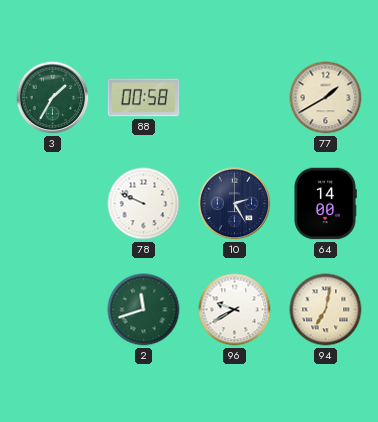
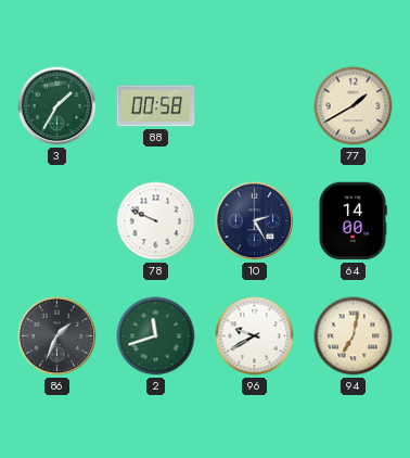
86: none -> 1:34
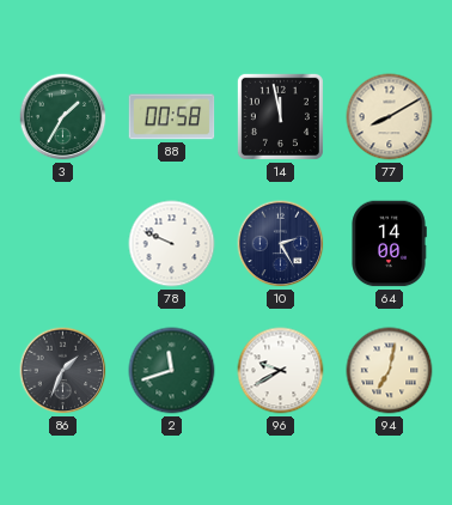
14: none -> 11:58
77: 1:40 -> 8:10
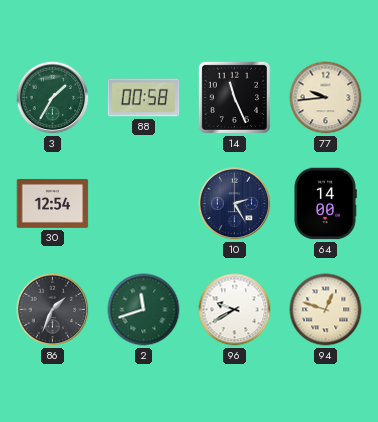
14: 11:58 -> 11:26
77: 8:10 -> 9:44
30: none -> 12:54
78: 9:49 -> none
94: 7:02 -> 12:48
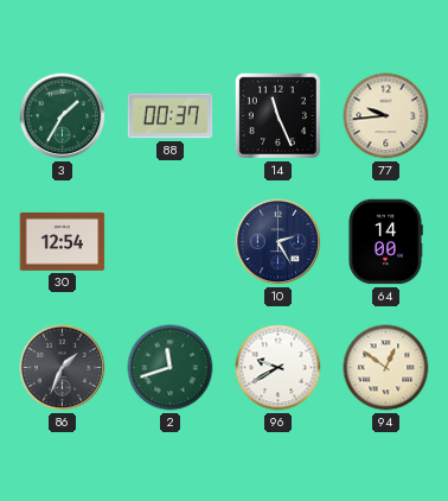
88: 00:58 -> 00:37
94: 12:48 -> 12:51
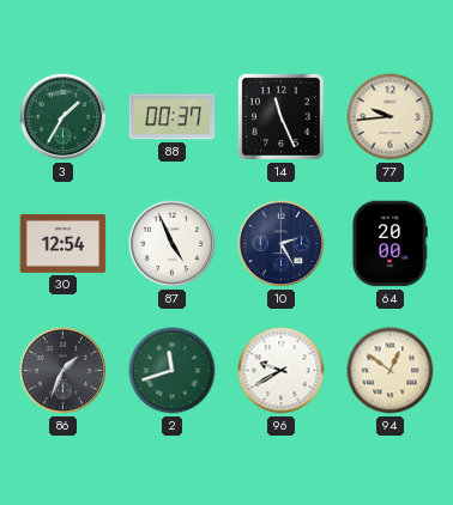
87: none -> 4:56
64: 14:00 -> 20:00
